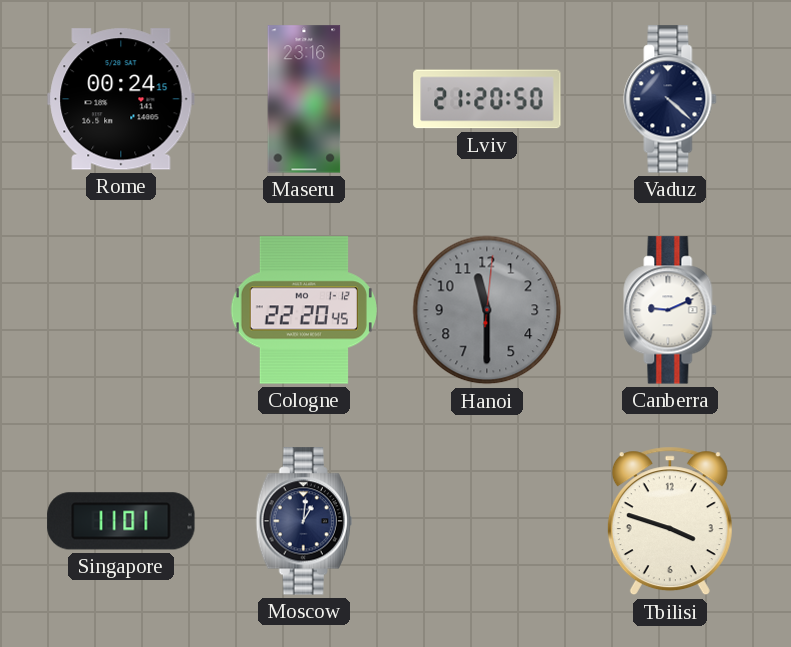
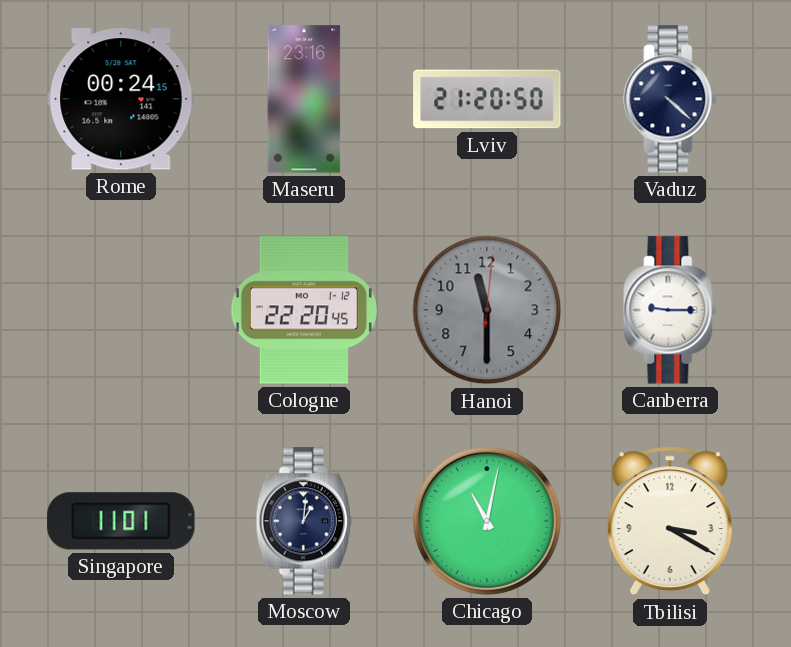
Canberra: 9:11 -> 9:15
Chicago: none -> 11:02
Tbilisi: 3:48 -> 3:20
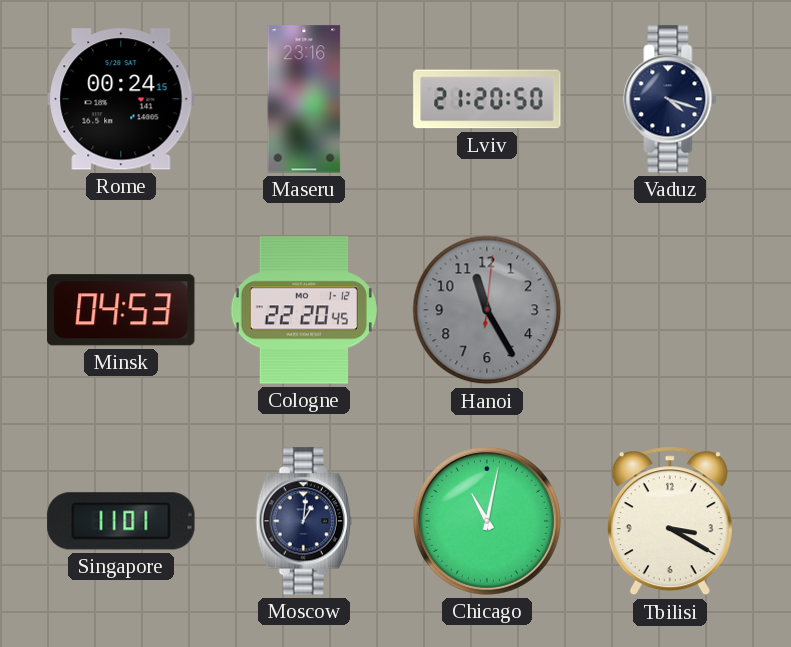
Vaduz: 4:22 -> 4:18
Minsk: none -> 04:53
Hanoi: 11:30 -> 11:25
Canberra: 9:15 -> none
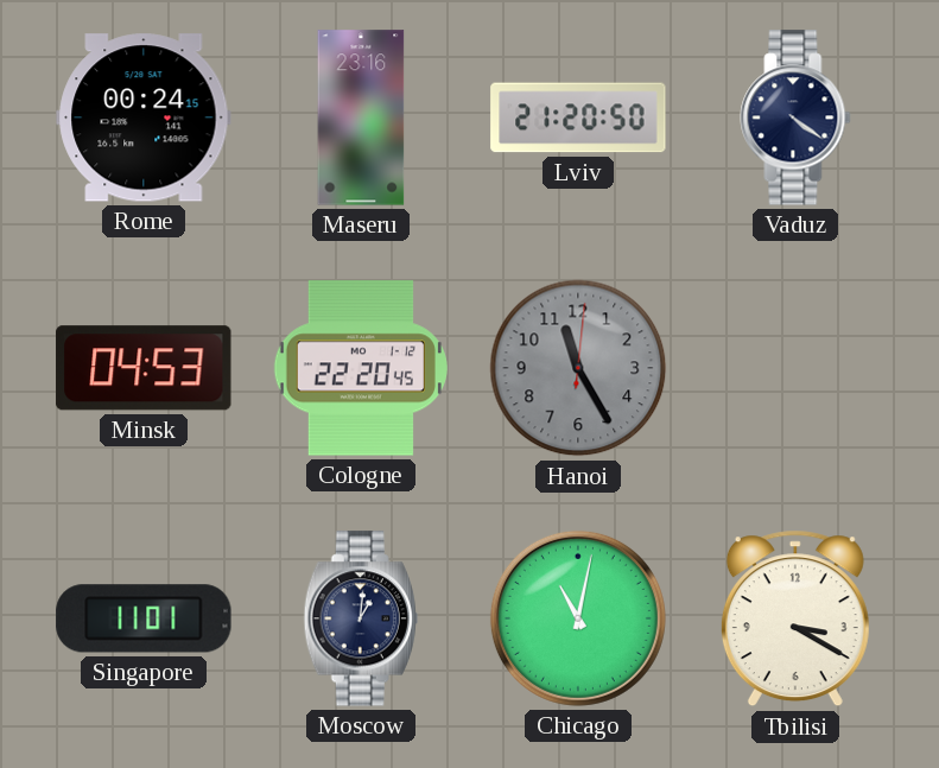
Vaduz: 4:18 -> 4:21
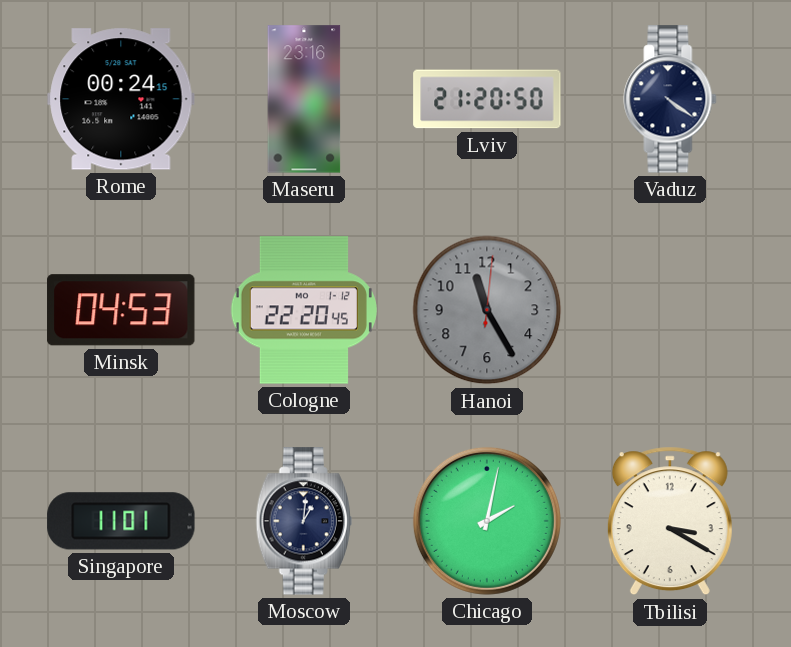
Chicago: 11:02 -> 2:02
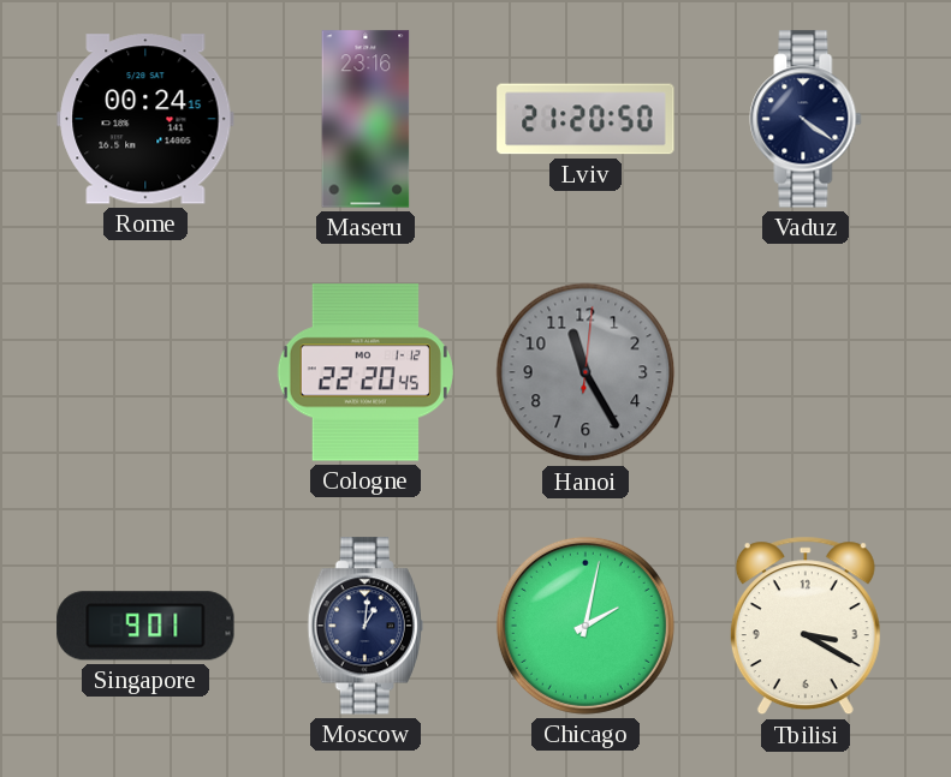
Minsk: 04:53 -> none
Singapore: 11:01 -> 9:01
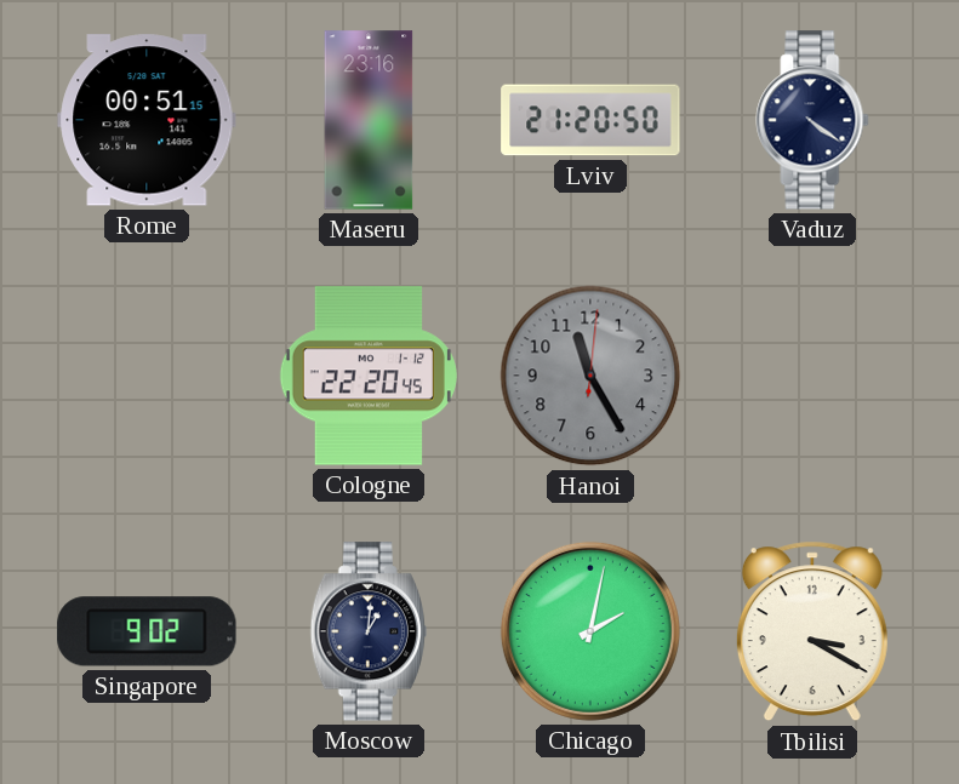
Rome: 00:24 -> 00:51
Singapore: 9:01 -> 9:02
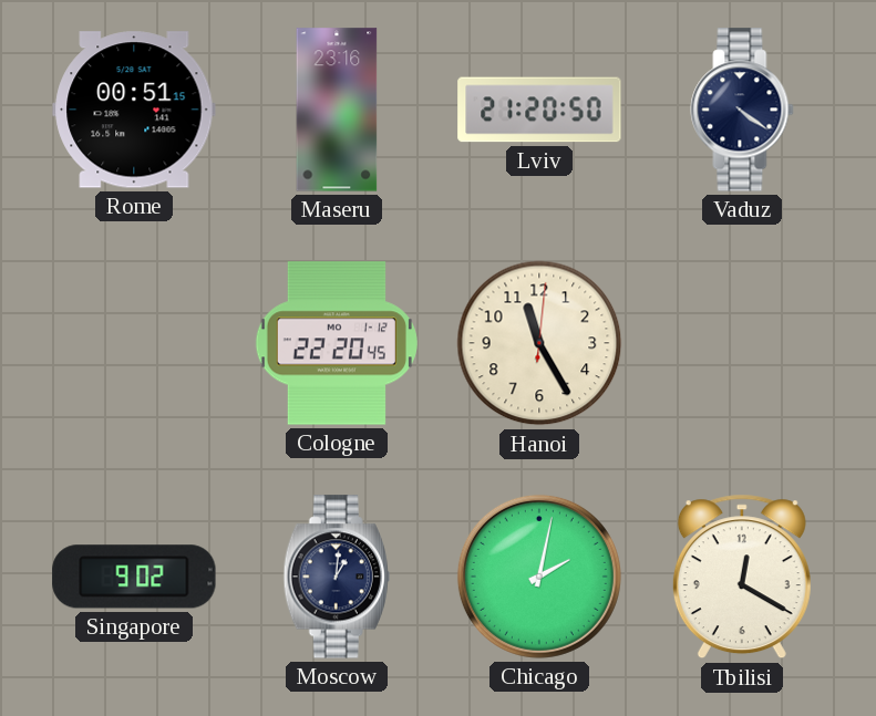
Hanoi dial: grey -> cream
Tbilisi: 3:20 -> 12:20
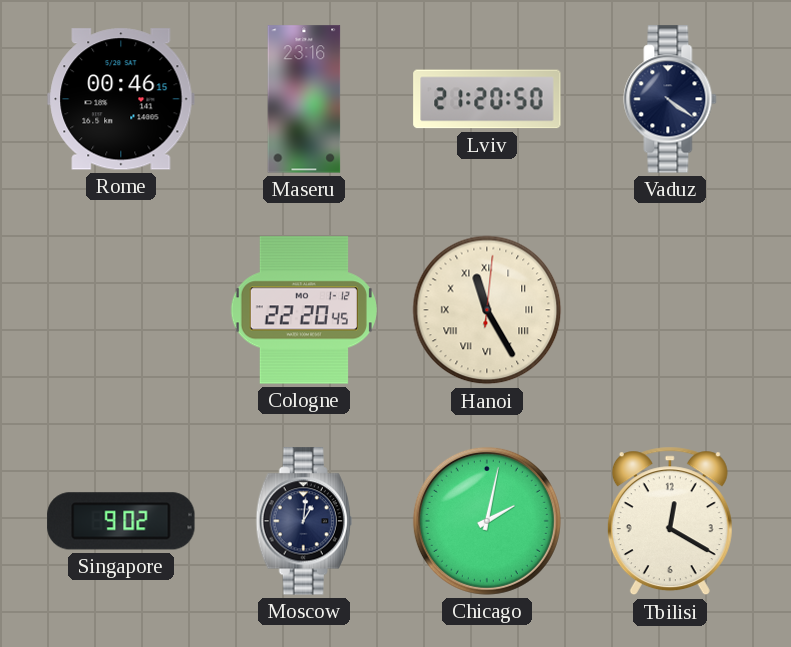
Rome: 00:51 -> 00:46
Hanoi numerals: Arabic -> Roman
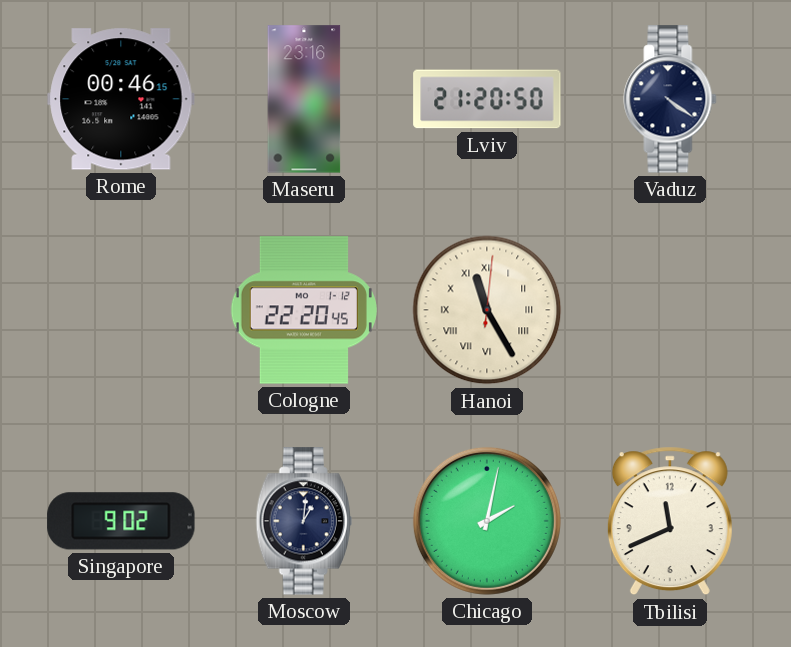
Tbilisi: 12:20 -> 11:41
